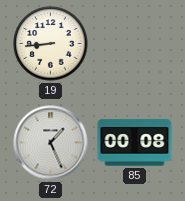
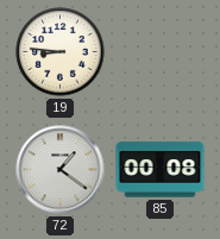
19: 8:44 -> 8:46
72: 1:26 -> 1:21
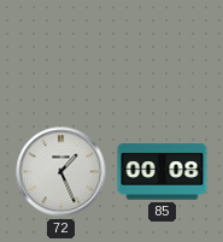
19: 8:46 -> none
72: 1:21 -> 1:26
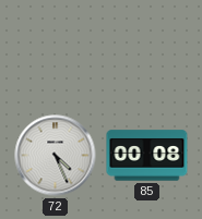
72: 1:26 -> 4:26
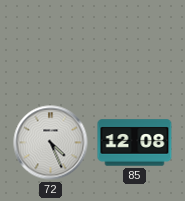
85: 00:08 -> 12:08
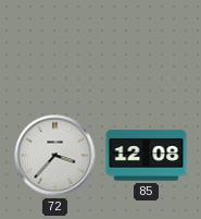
72: 4:26 -> 3:37
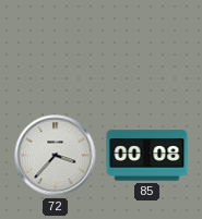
85: 12:08 -> 00:08
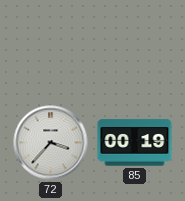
85: 00:08 -> 00:19
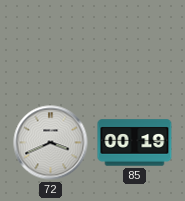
72: 3:37 -> 3:41
